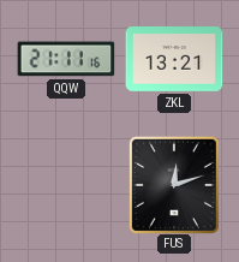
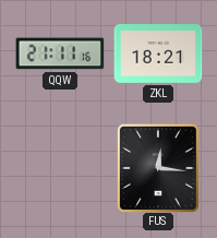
ZKL: 13:21 -> 18:21
FUS: 12:12 -> 12:16
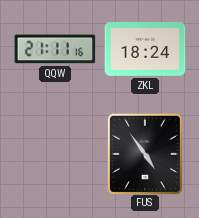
ZKL: 18:21 -> 18:24
FUS: 12:16 -> 4:54
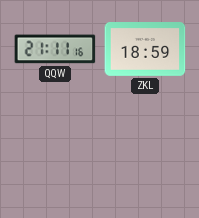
ZKL: 18:24 -> 18:59
FUS: 4:54 -> none
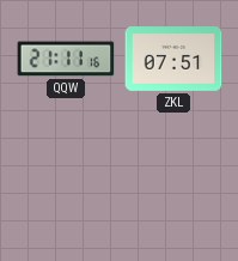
ZKL: 18:59 -> 07:51
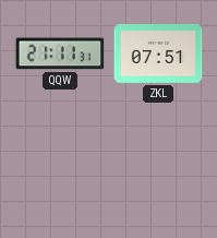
QQW: 21:11:16 -> 21:11:31
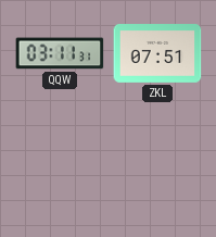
QQW: 21:11 -> 03:11
